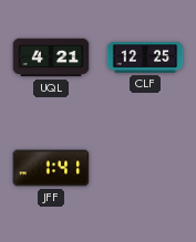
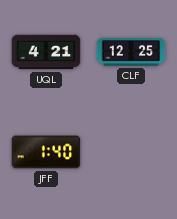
JFF: 1:41 -> 1:40
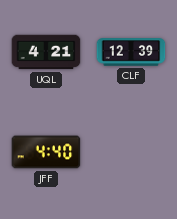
CLF: 12:25 -> 12:39
JFF: 1:40 -> 4:40
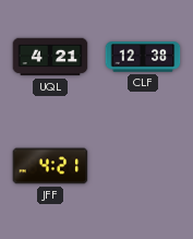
CLF: 12:39 -> 12:38
JFF: 4:40 -> 4:21
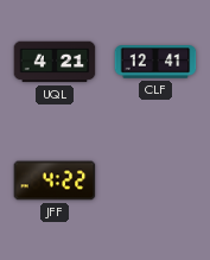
CLF: 12:38 -> 12:41
JFF: 4:21 -> 4:22
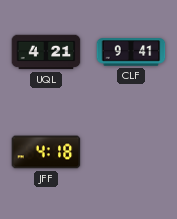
CLF: 12:41 -> 9:41
JFF: 4:22 -> 4:18
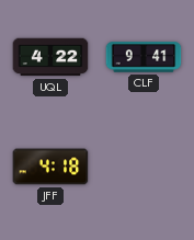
UQL: 4:21 -> 4:22
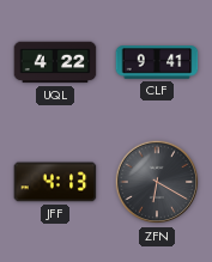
JFF: 4:18 -> 4:13
ZFN: none -> 6:20
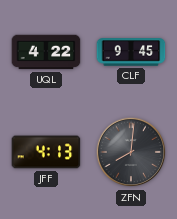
CLF: 9:41 -> 9:45
ZFN: 6:20 -> 8:01
